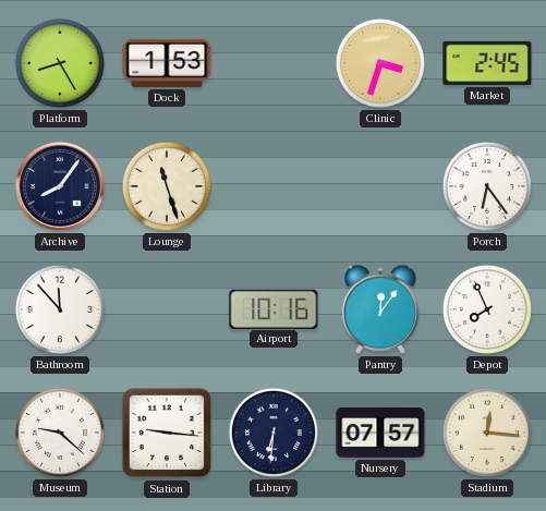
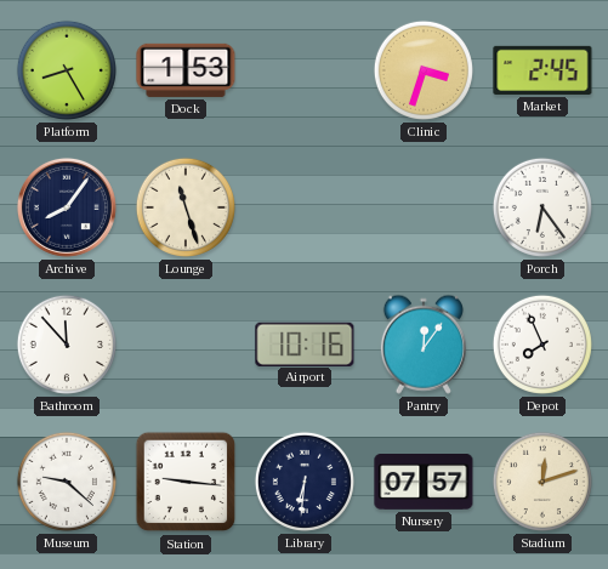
Stadium: 12:16 -> 12:12
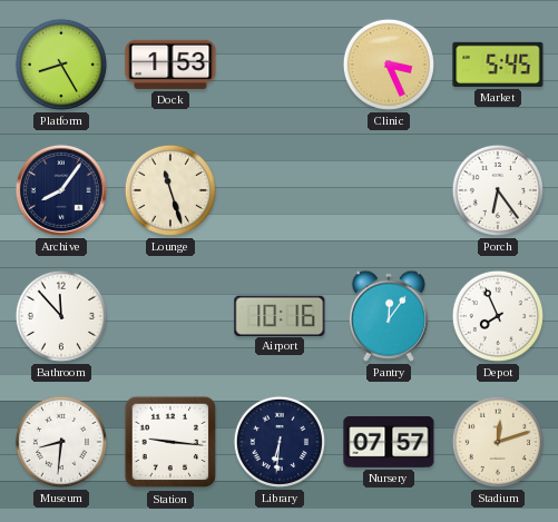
Clinic: 3:33 -> 3:26
Market: 2:45 -> 5:45
Museum: 9:22 -> 8:31
